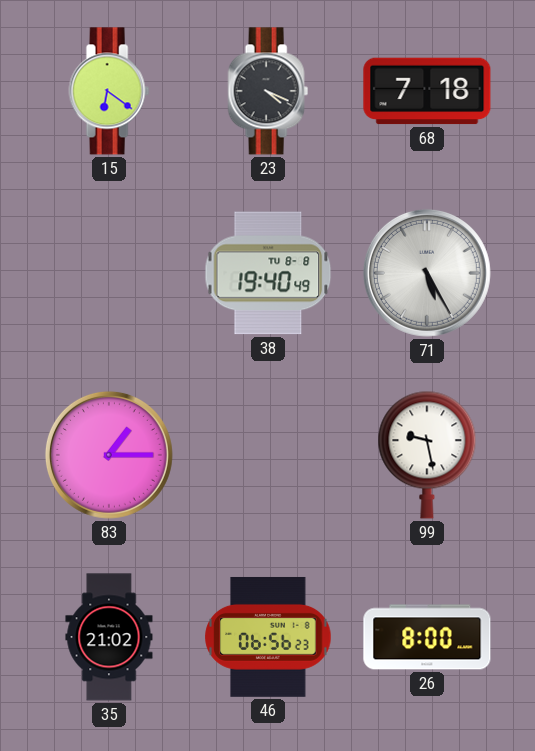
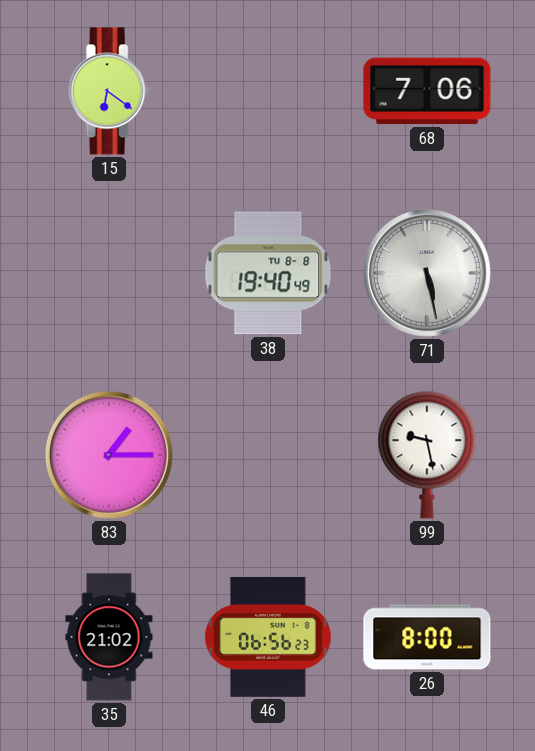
23: 4:19 -> none
68: 7:18 -> 7:06
71: 5:25 -> 5:28
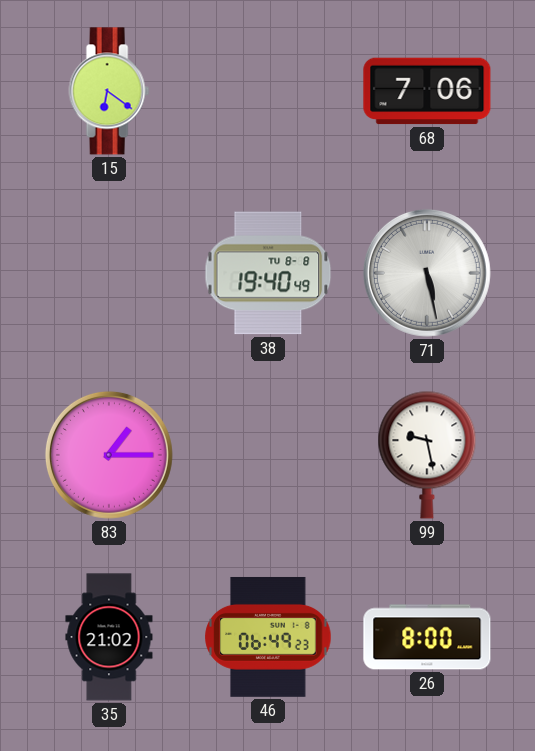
46: 06:56 -> 06:49
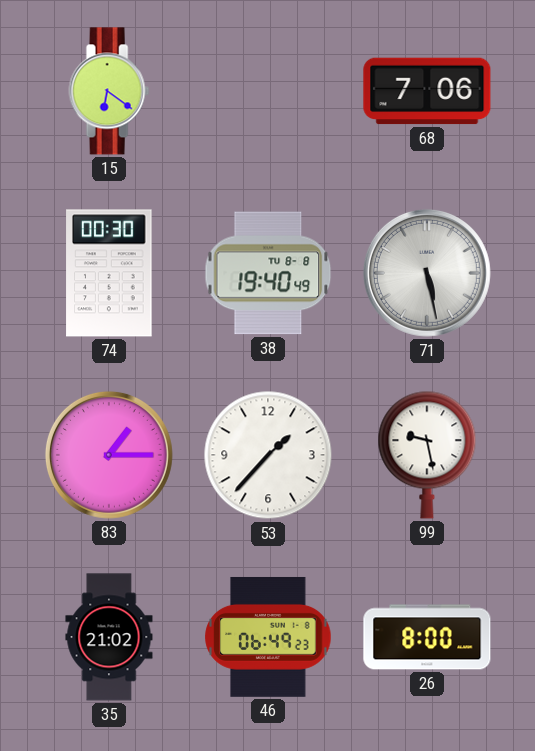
74: none -> 00:30
53: none -> 1:37
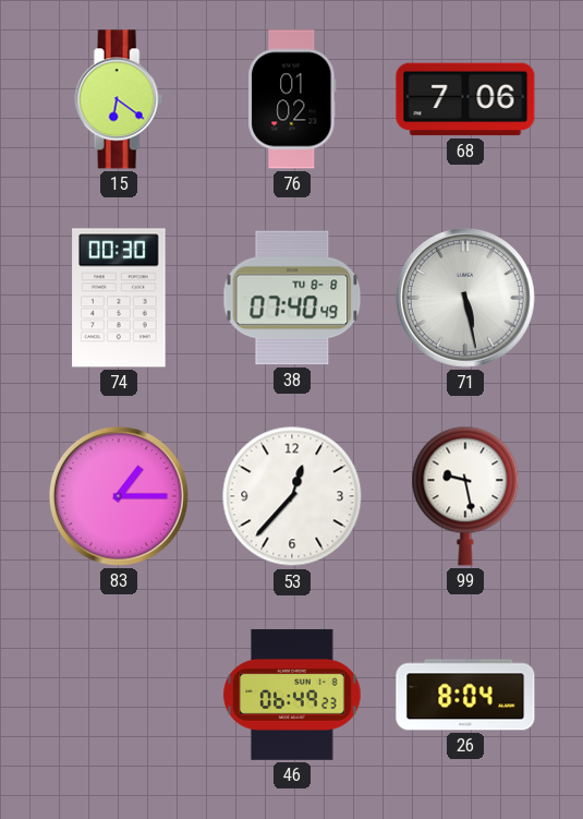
76: none -> 01:02
38: 19:40 -> 07:40
53: 1:37 -> 12:37
35: 21:02 -> none
26: 8:00 -> 8:04
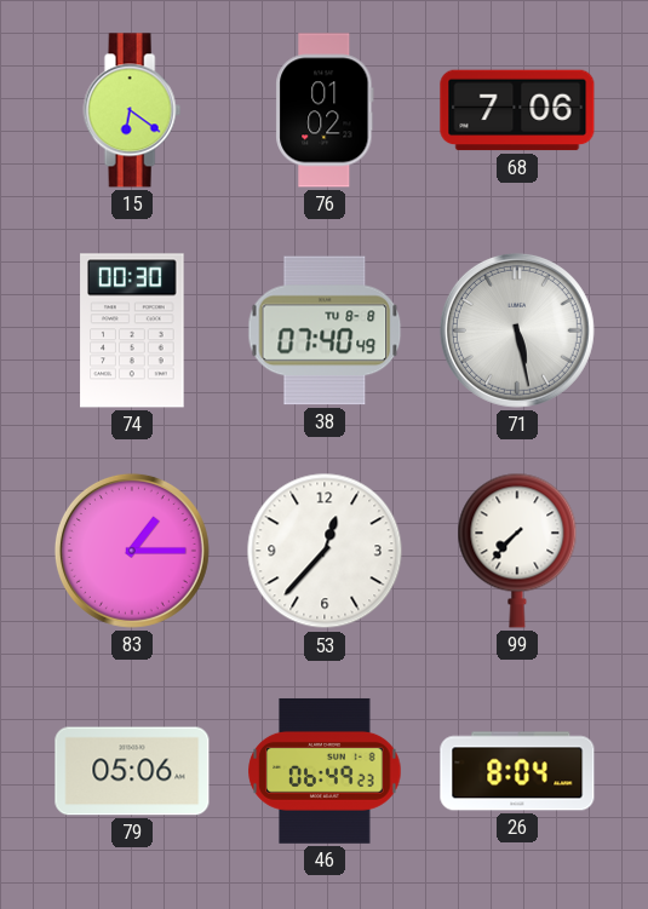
99: 9:28 -> 7:37
79: none -> 05:06
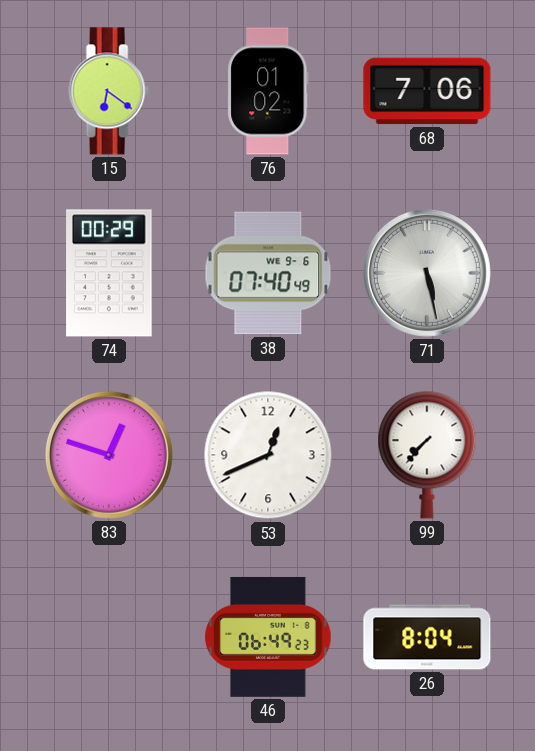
74: 00:30 -> 00:29
38 date: TU 8-8 -> WE 9-6
83: 1:15 -> 12:48
53: 12:37 -> 12:41
79: 05:06 -> none
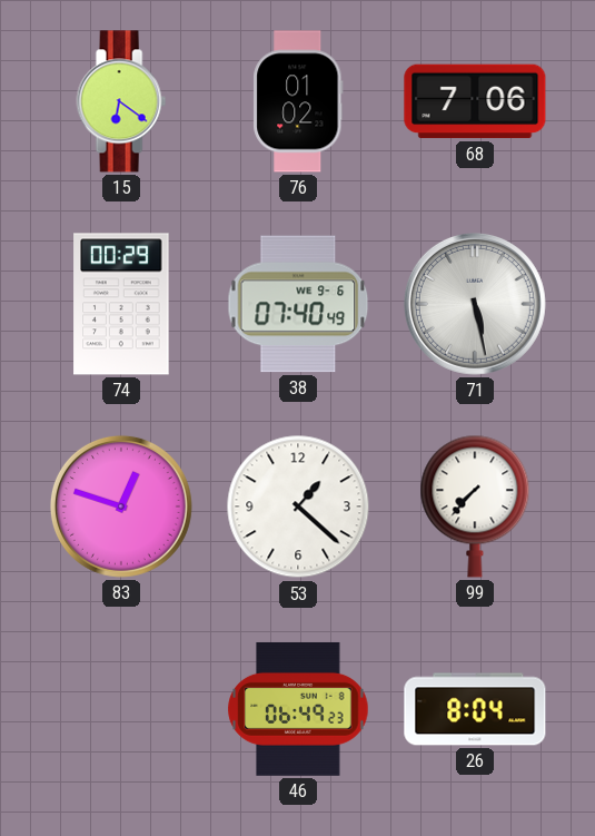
53: 12:41 -> 1:22
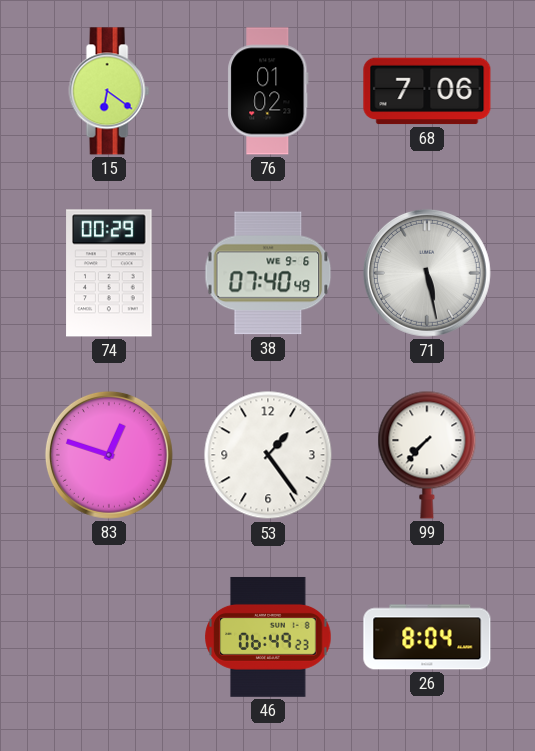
53: 1:22 -> 1:24
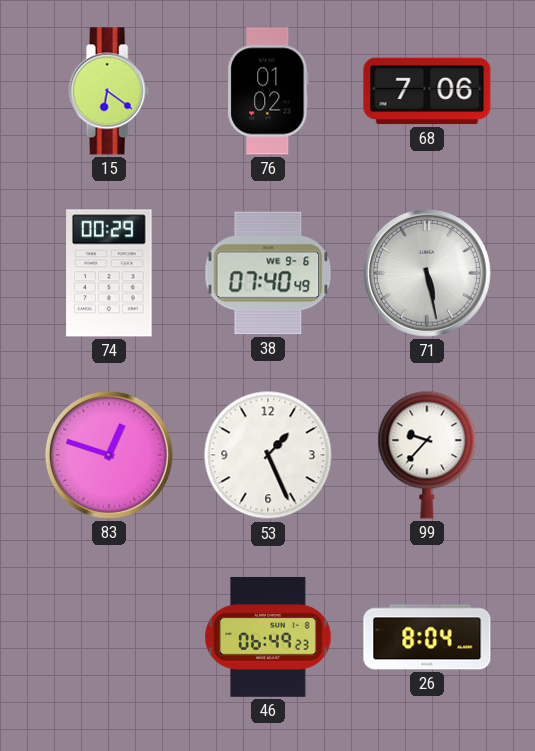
53: 1:24 -> 1:26
99: 7:37 -> 9:37
